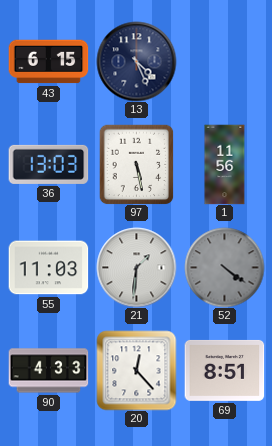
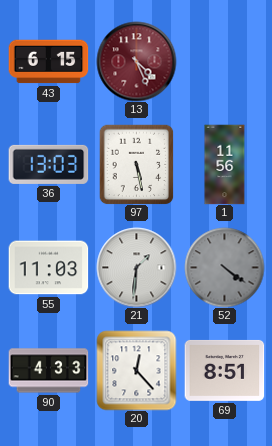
13 dial: navy -> burgundy
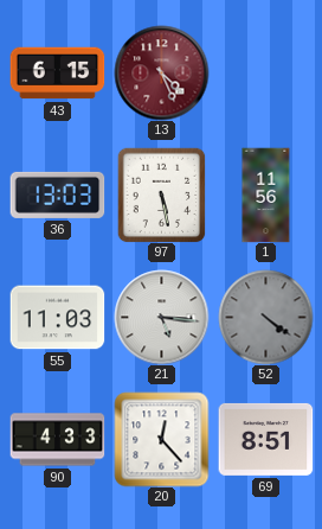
21: 1:31 -> 5:16
